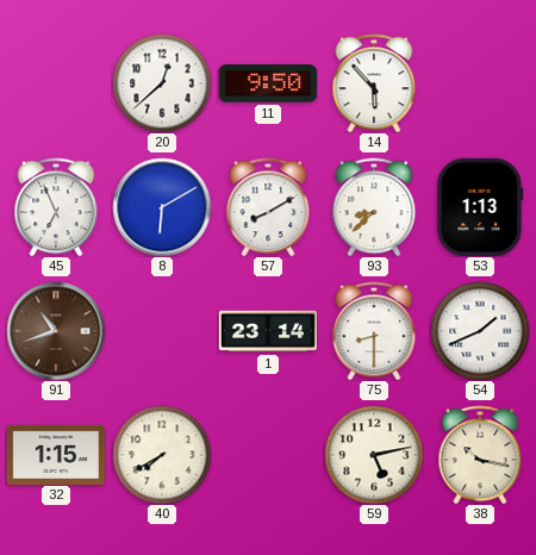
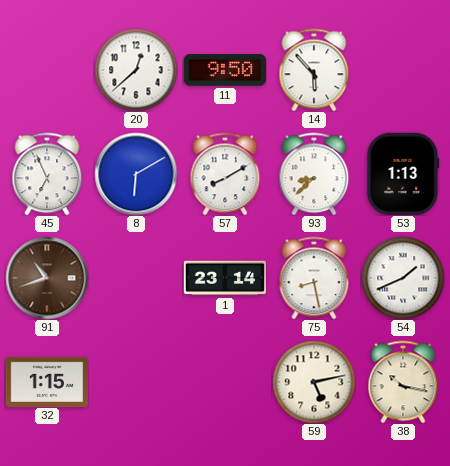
75: 8:30 -> 8:28
40: 7:40 -> none
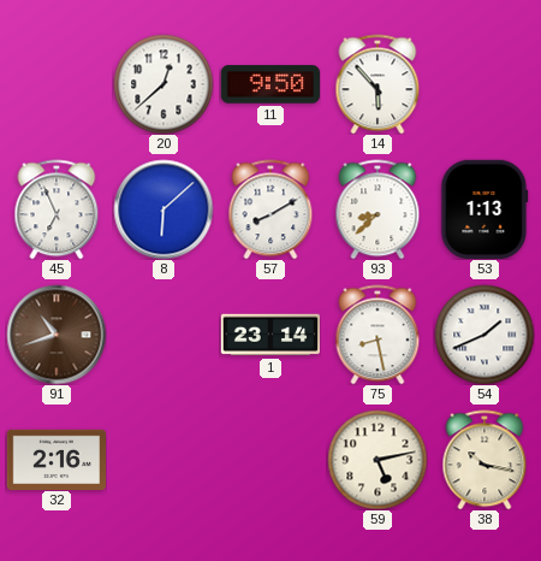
8: 6:10 -> 6:08
32: 1:15 -> 2:16
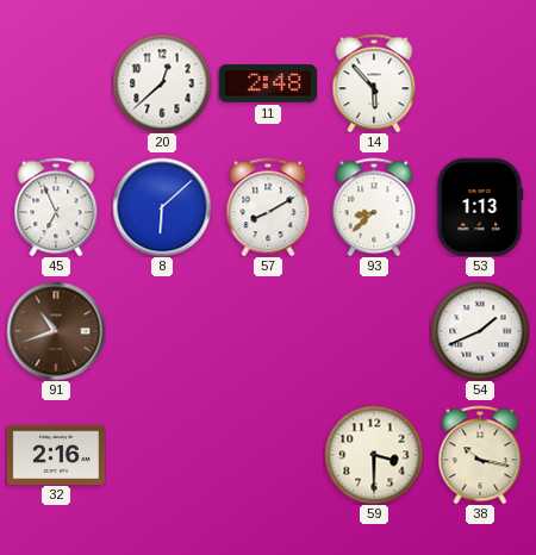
11: 9:50 -> 2:48
1: 23:14 -> none
75: 8:28 -> none
59: 5:13 -> 3:30
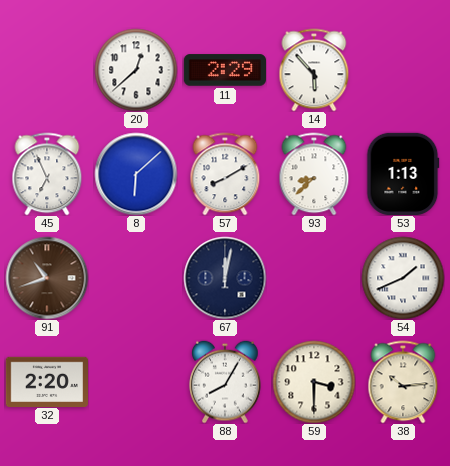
11: 2:48 -> 2:29
67: none -> 12:02
32: 2:16 -> 2:20
88: none -> 8:05
38: 10:17 -> 10:14
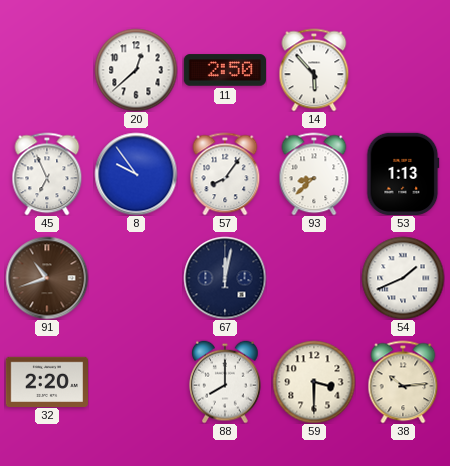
11: 2:29 -> 2:50
8: 6:08 -> 9:54
57: 8:10 -> 8:06
88: 8:05 -> 8:00
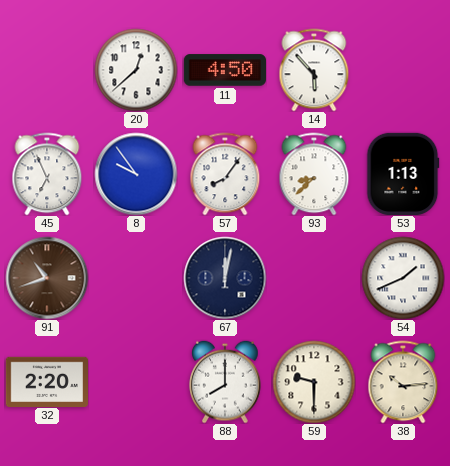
11: 2:50 -> 4:50
59: 3:30 -> 9:30
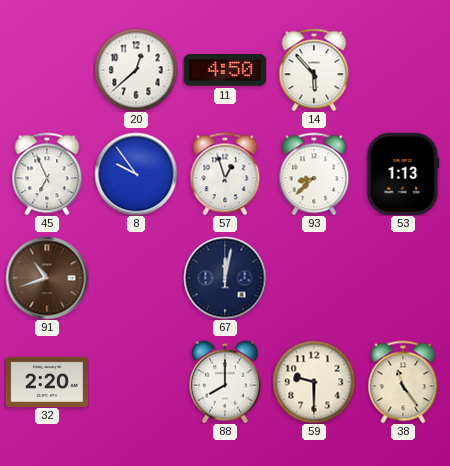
57: 8:06 -> 12:57
54: 1:41 -> none
38: 10:14 -> 11:24
